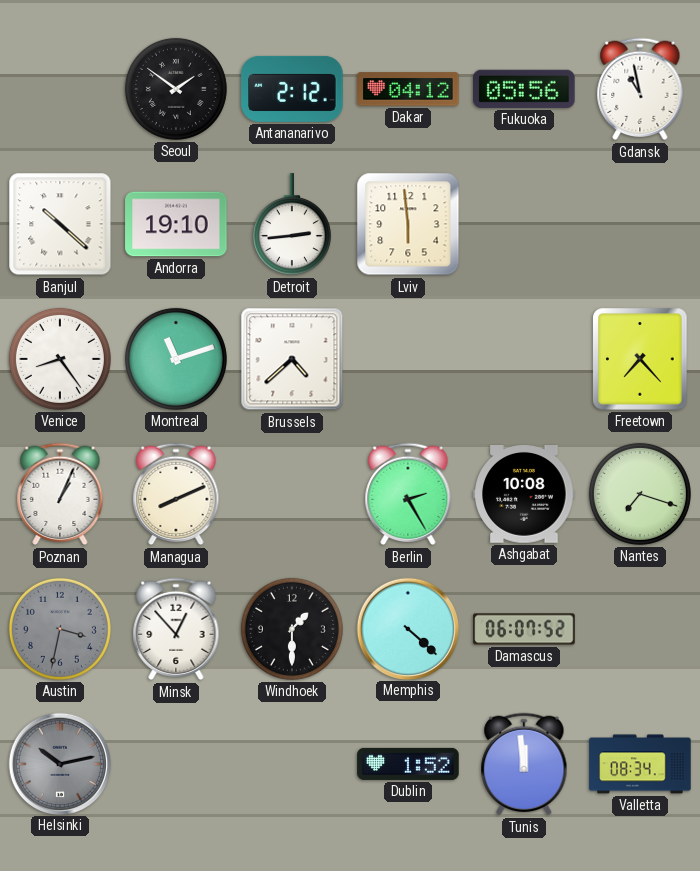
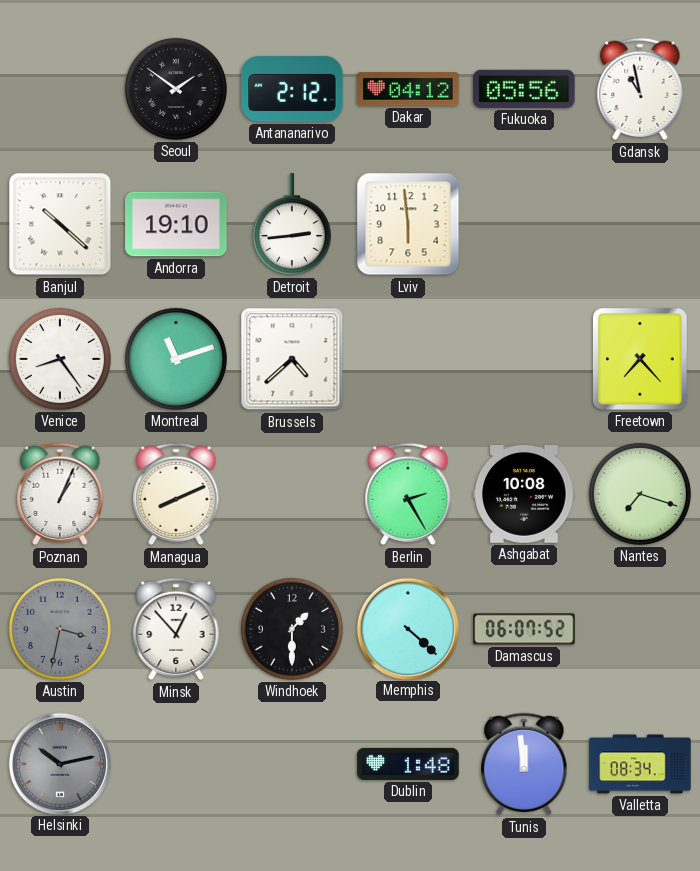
Dublin: 1:52 -> 1:48
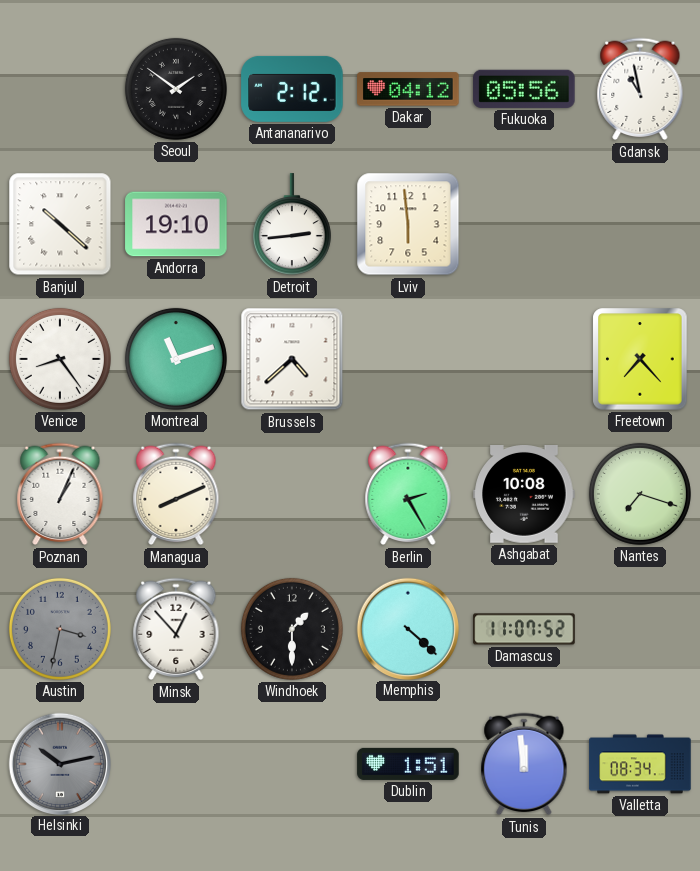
Damascus: 06:07 -> 11:07
Dublin: 1:48 -> 1:51
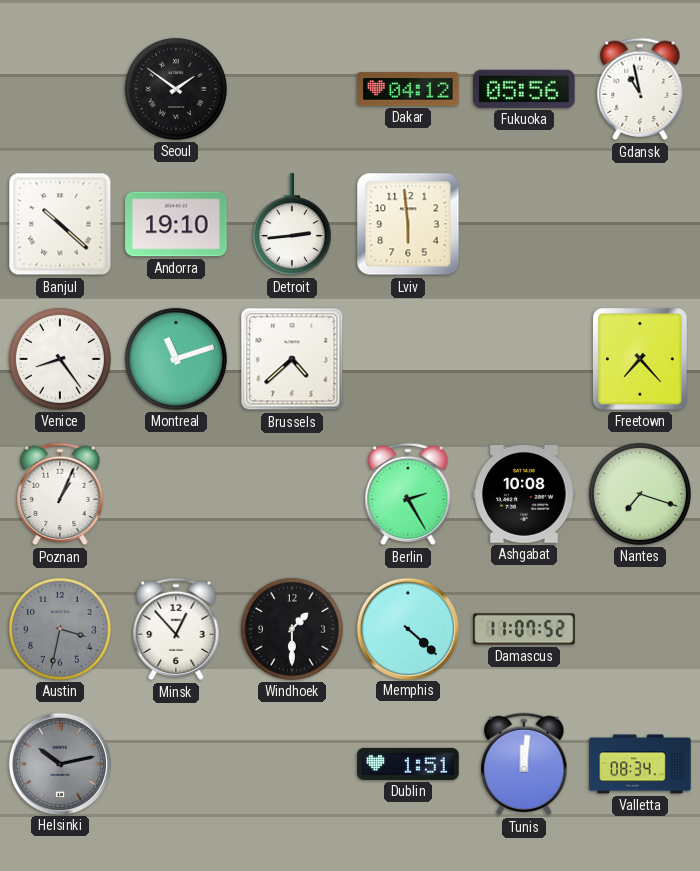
Antananarivo: 2:12 -> none
Managua: 8:11 -> none
Tunis: 11:59 -> 12:01
